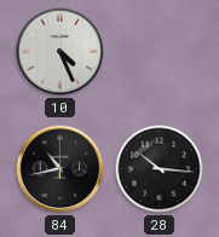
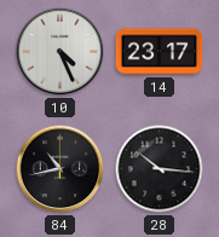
14: none -> 23:17
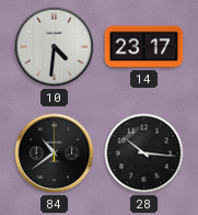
10: 4:26 -> 4:31
84: 10:43 -> 10:39
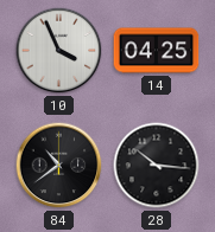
10: 4:31 -> 3:56
14: 23:17 -> 04:25
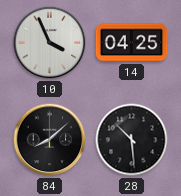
84: 10:39 -> 8:08
28: 10:16 -> 10:29
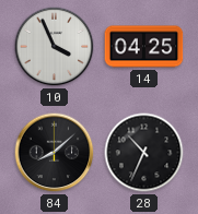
28: 10:29 -> 10:34
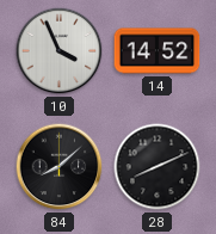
14: 04:25 -> 14:52
28: 10:34 -> 8:11
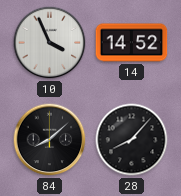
28: 8:11 -> 8:07
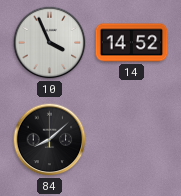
28: 8:07 -> none
